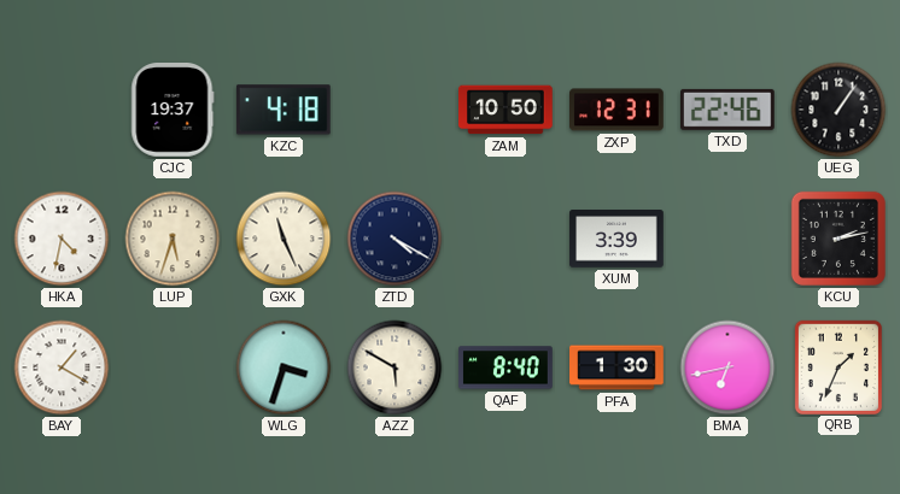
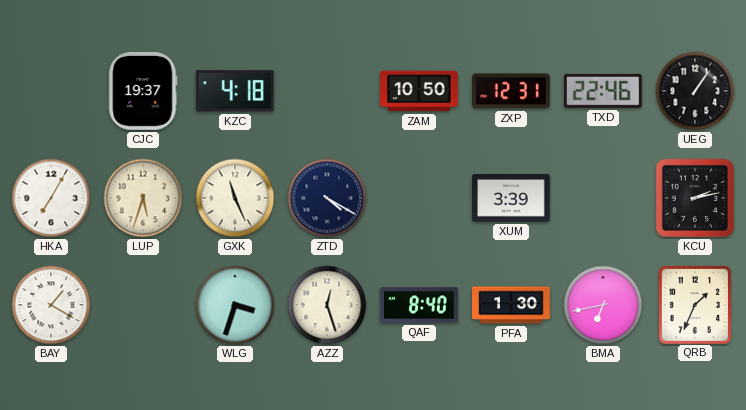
HKA: 4:32 -> 7:05
AZZ: 5:50 -> 12:27
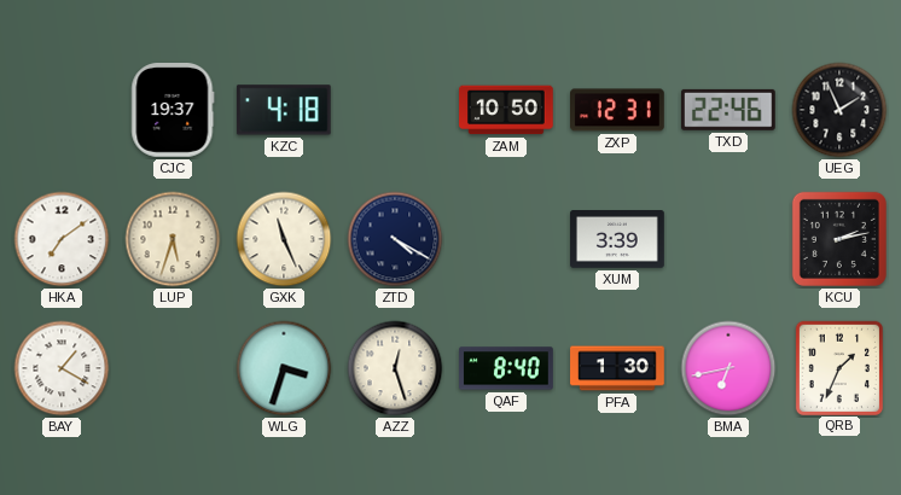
UEG: 1:06 -> 1:56
HKA: 7:05 -> 7:09
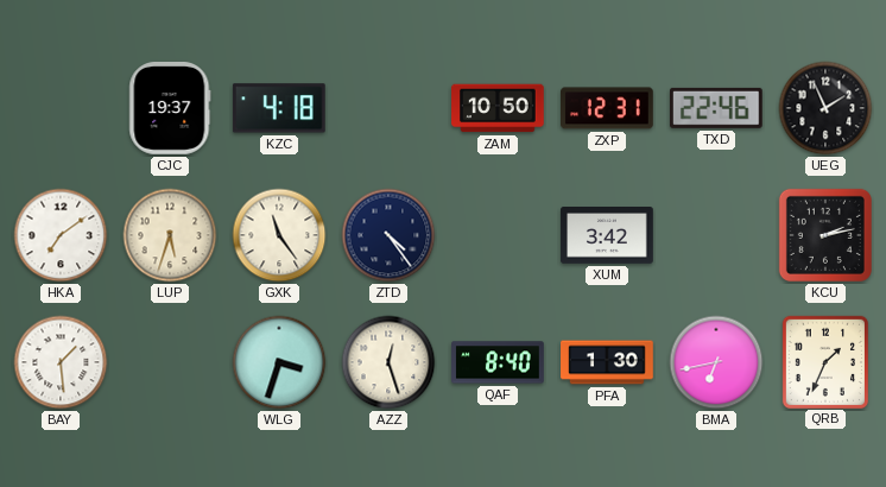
GXK: 11:26 -> 11:24
ZTD: 4:20 -> 4:24
XUM: 3:39 -> 3:42
BAY: 1:20 -> 1:29
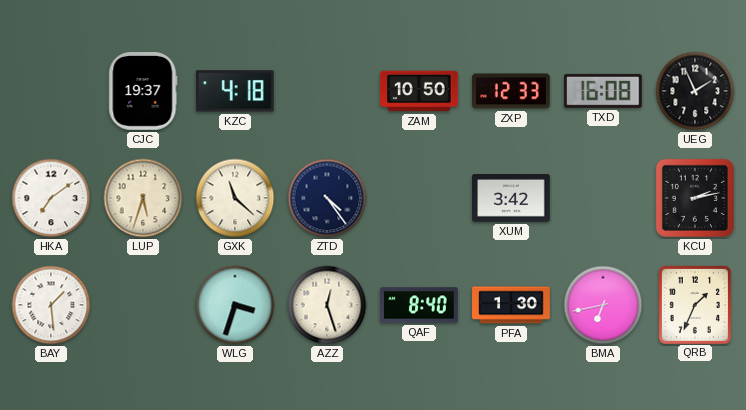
ZXP: 12:31 -> 12:33
TXD: 22:46 -> 16:08
GXK: 11:24 -> 11:22
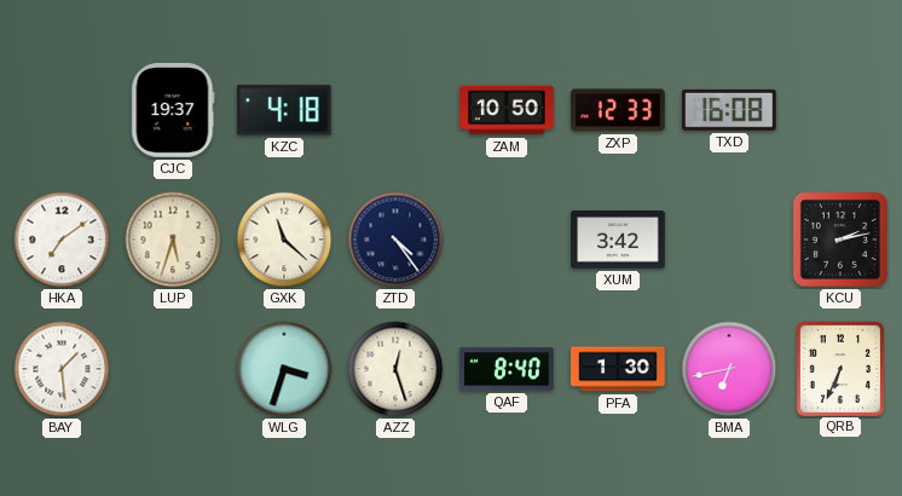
UEG: 1:56 -> none
QRB: 1:34 -> 6:34
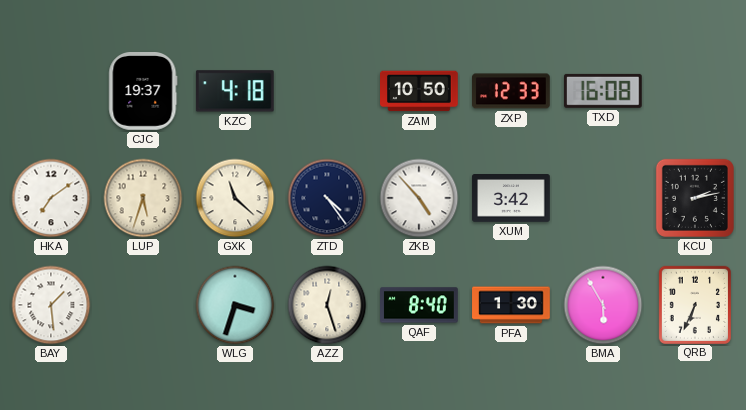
ZKB: none -> 4:53
BMA: 6:43 -> 5:55
